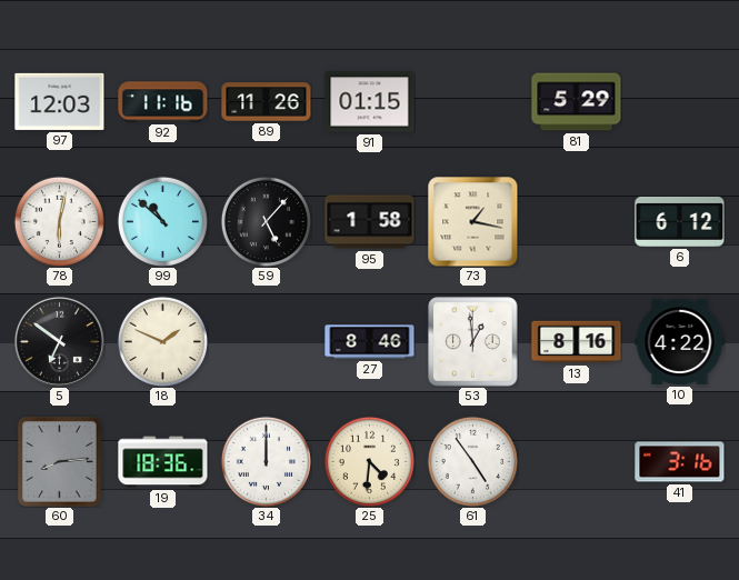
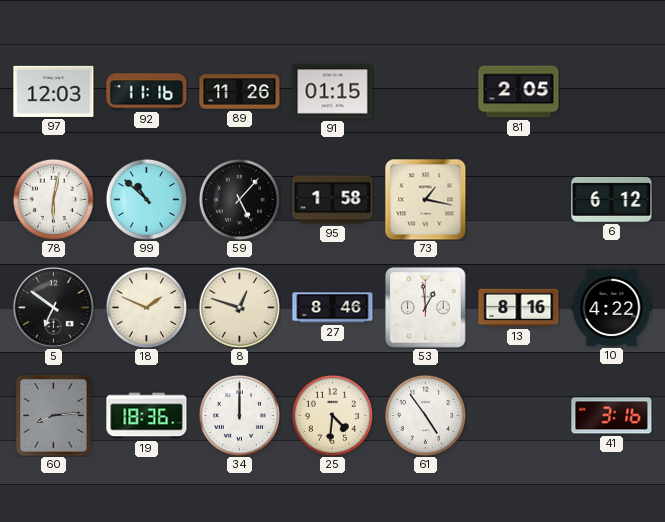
81: 5:29 -> 2:05
8: none -> 12:48
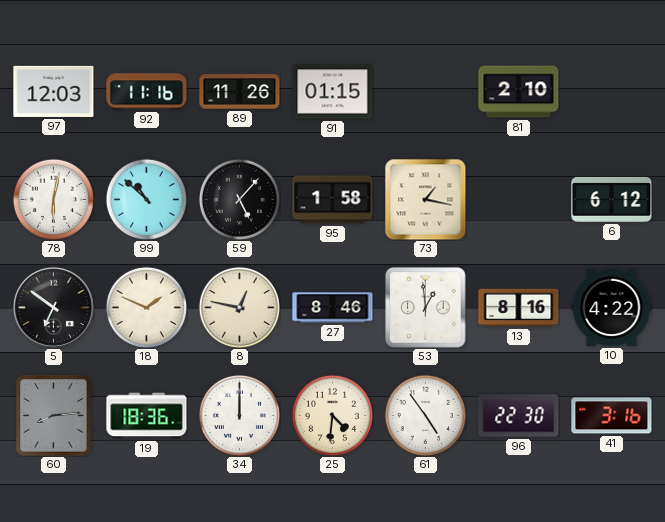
81: 2:05 -> 2:10
8: 12:48 -> 12:47
96: none -> 22:30
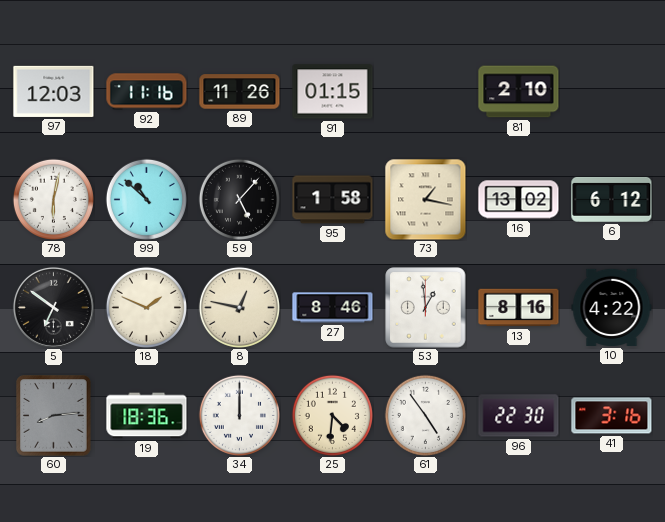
16: none -> 13:02
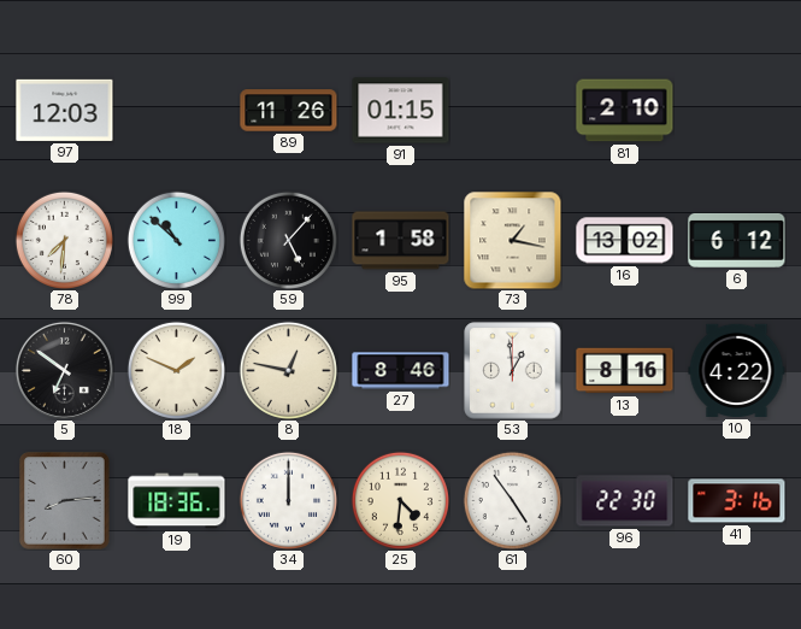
92: 11:16 -> none
78: 6:02 -> 7:31
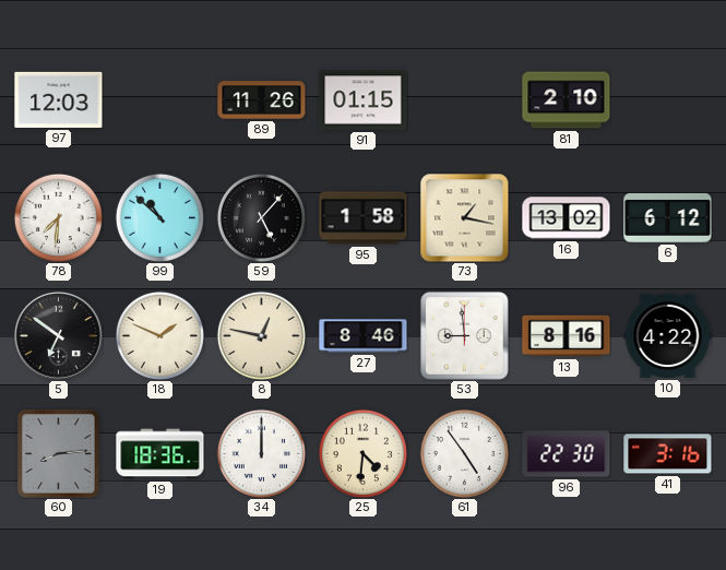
53: 12:59 -> 8:59
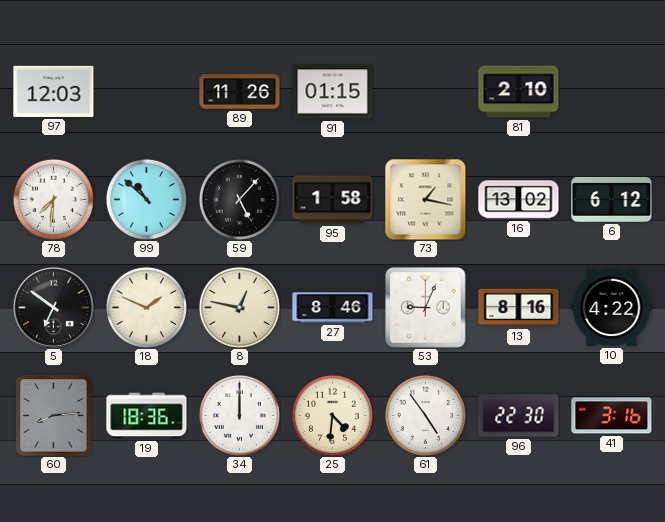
53: 8:59 -> 9:04
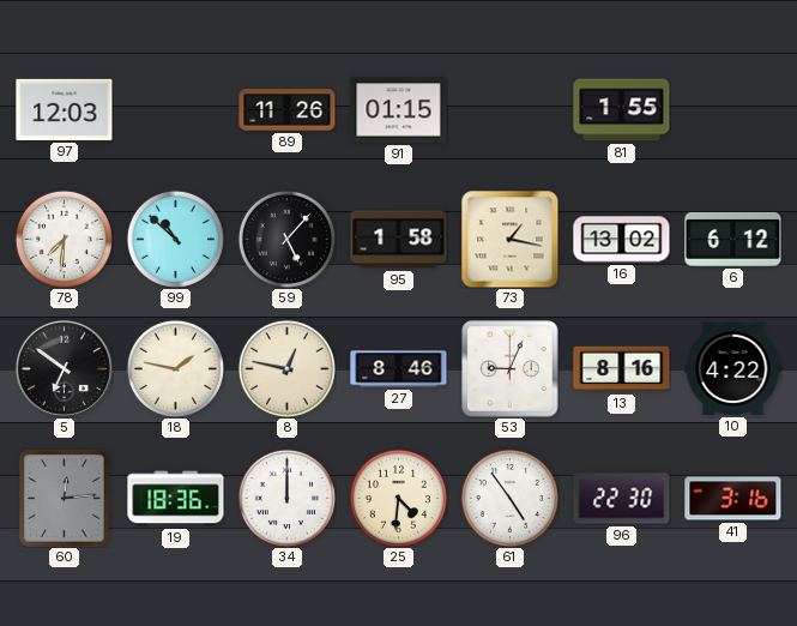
81: 2:10 -> 1:55
18: 1:49 -> 1:47
60: 8:14 -> 12:14
